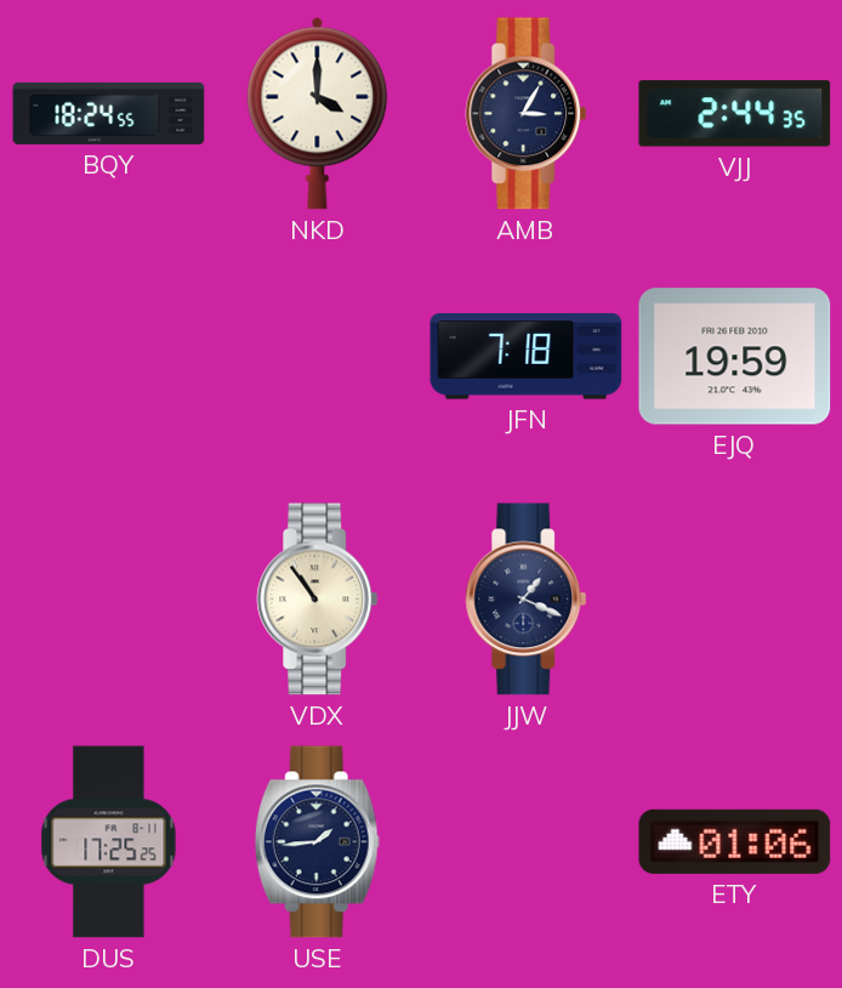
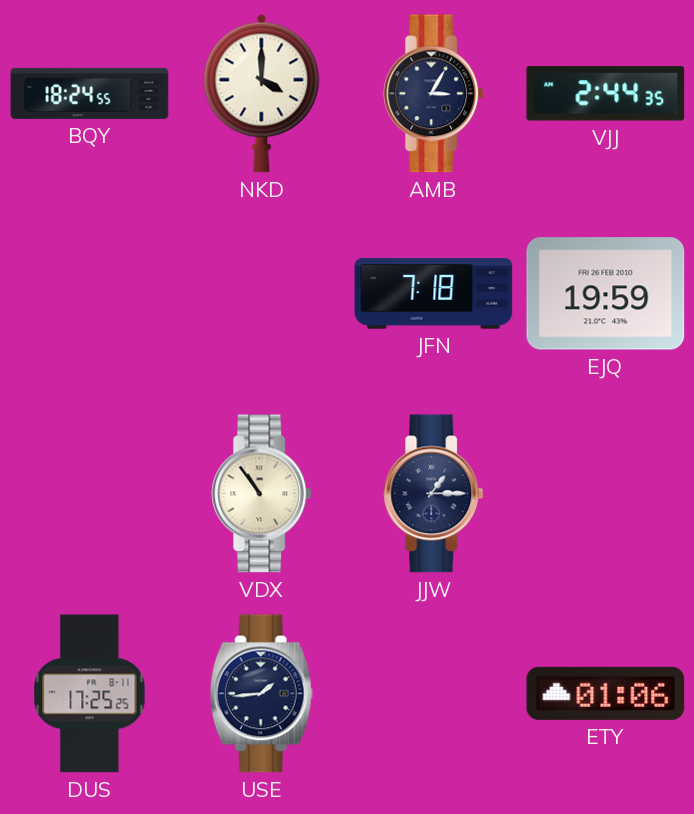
JJW: 1:19 -> 1:15
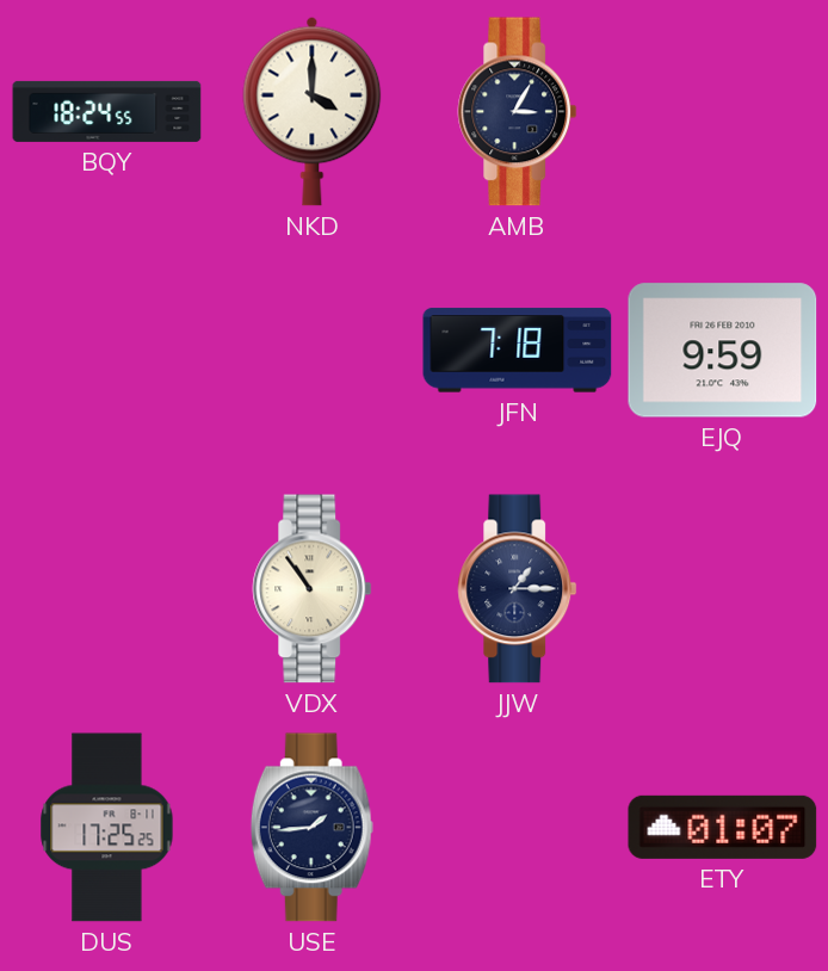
VJJ: 2:44 -> none
EJQ: 19:59 -> 9:59
ETY: 01:06 -> 01:07
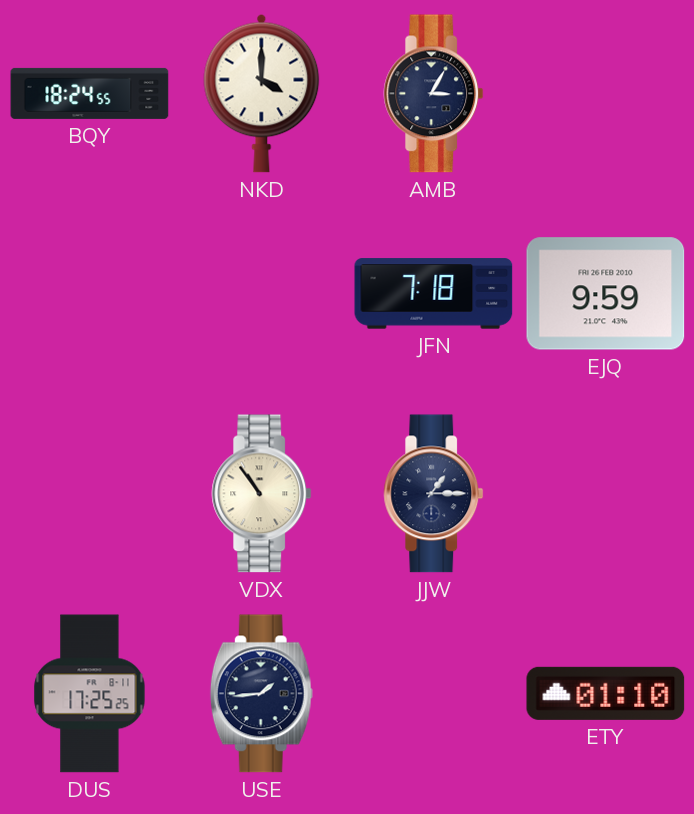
ETY: 01:07 -> 01:10
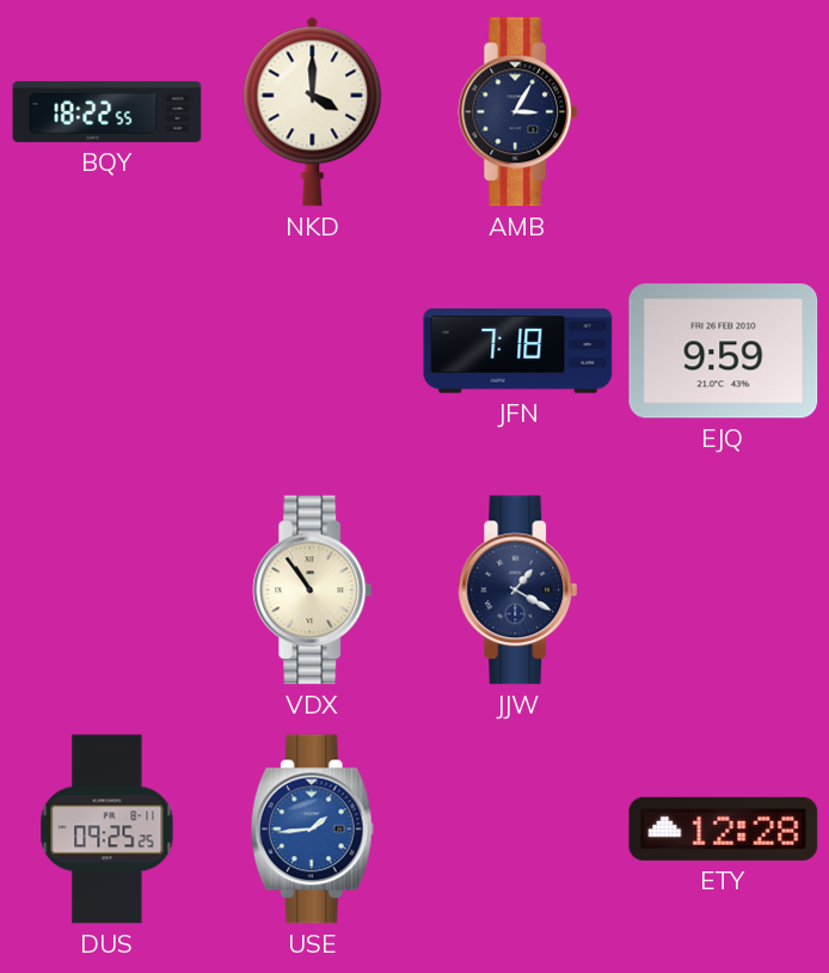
BQY: 18:24 -> 18:22
JJW: 1:15 -> 1:20
DUS: 17:25 -> 09:25
USE dial: navy -> blue
ETY: 01:10 -> 12:28
